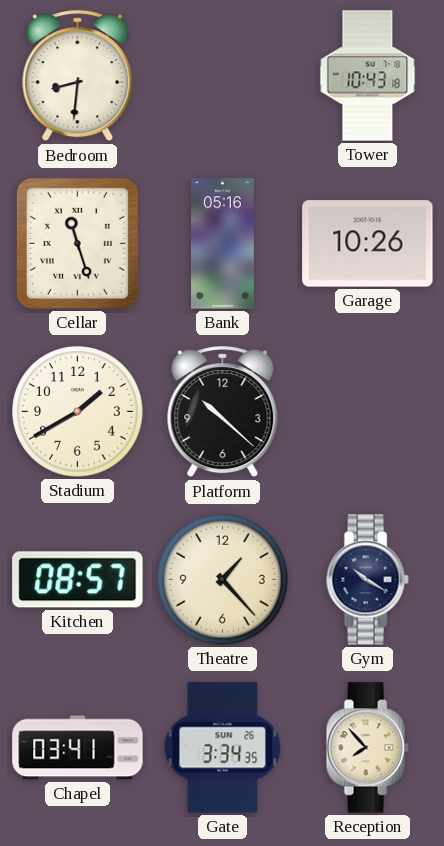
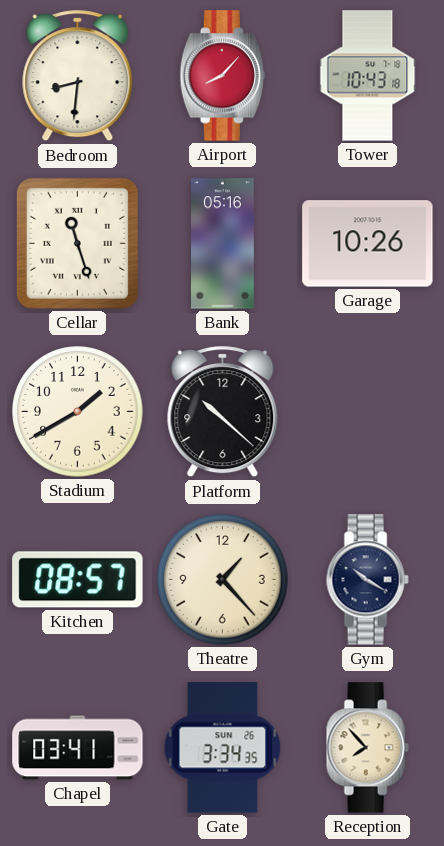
Airport: none -> 8:07
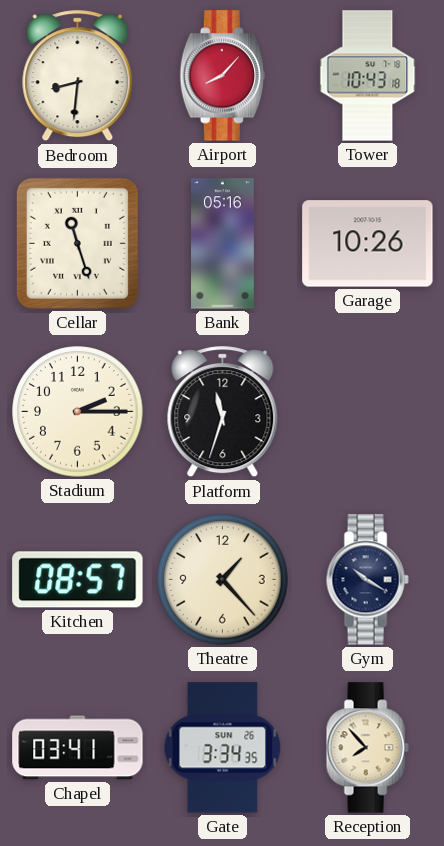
Stadium: 1:40 -> 2:15
Platform: 10:22 -> 11:33
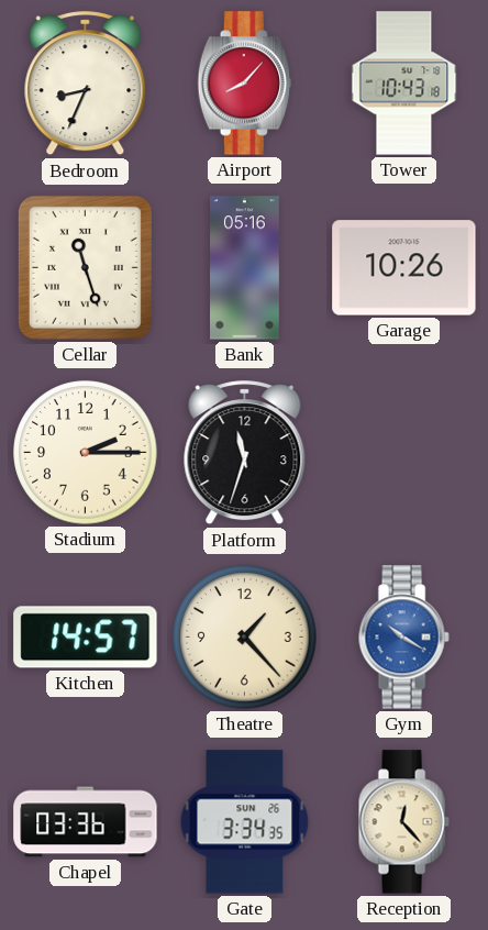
Bedroom: 8:31 -> 8:34
Kitchen: 08:57 -> 14:57
Gym dial: navy -> blue
Chapel: 03:41 -> 03:36
Reception: 7:53 -> 12:23
